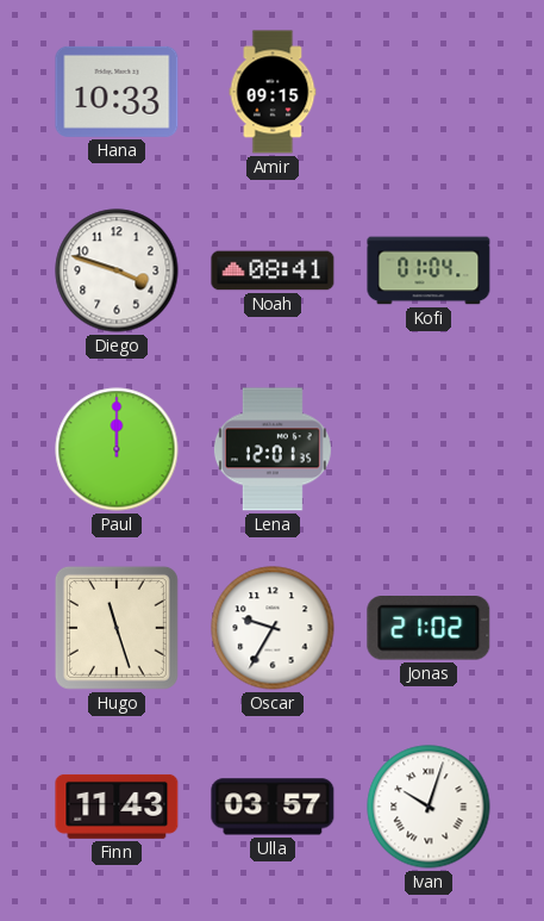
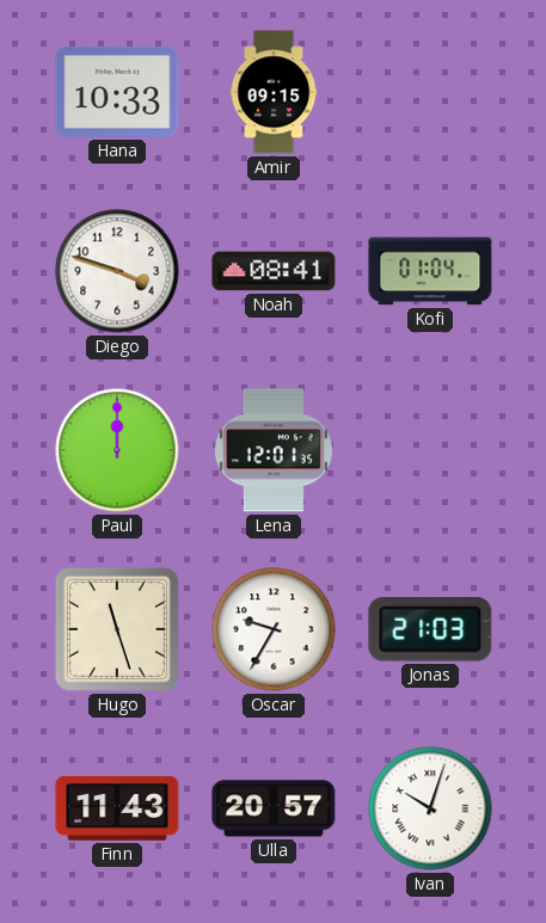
Jonas: 21:02 -> 21:03
Ulla: 03:57 -> 20:57
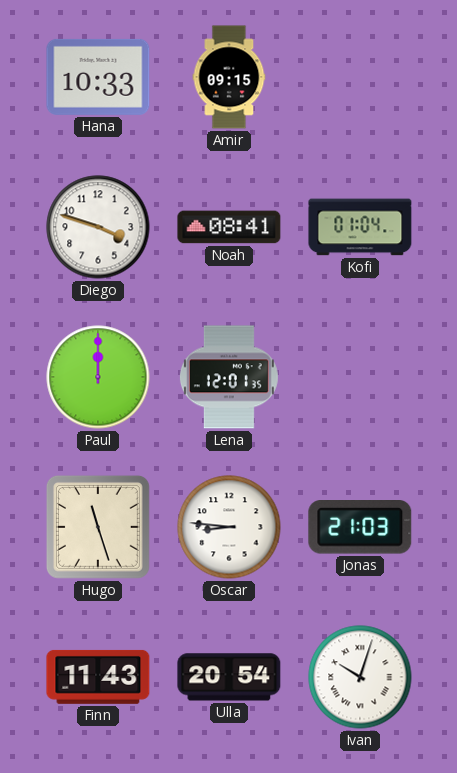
Oscar: 9:35 -> 8:46
Ulla: 20:57 -> 20:54
